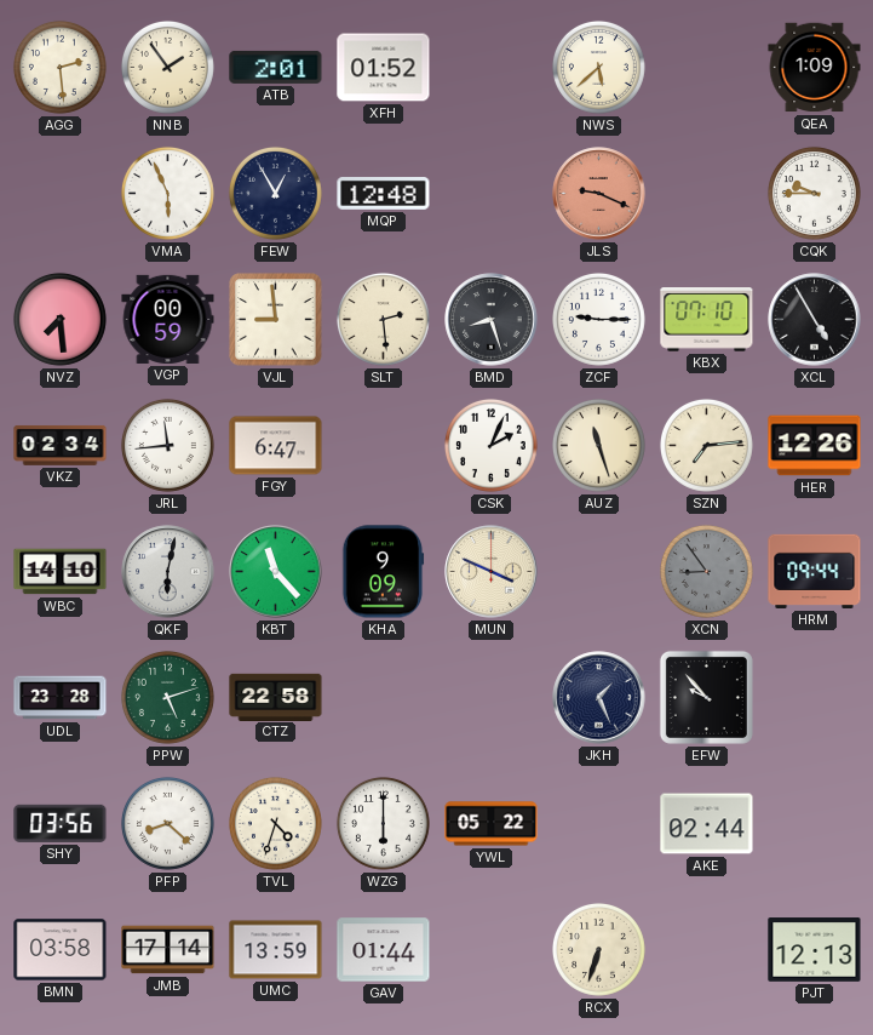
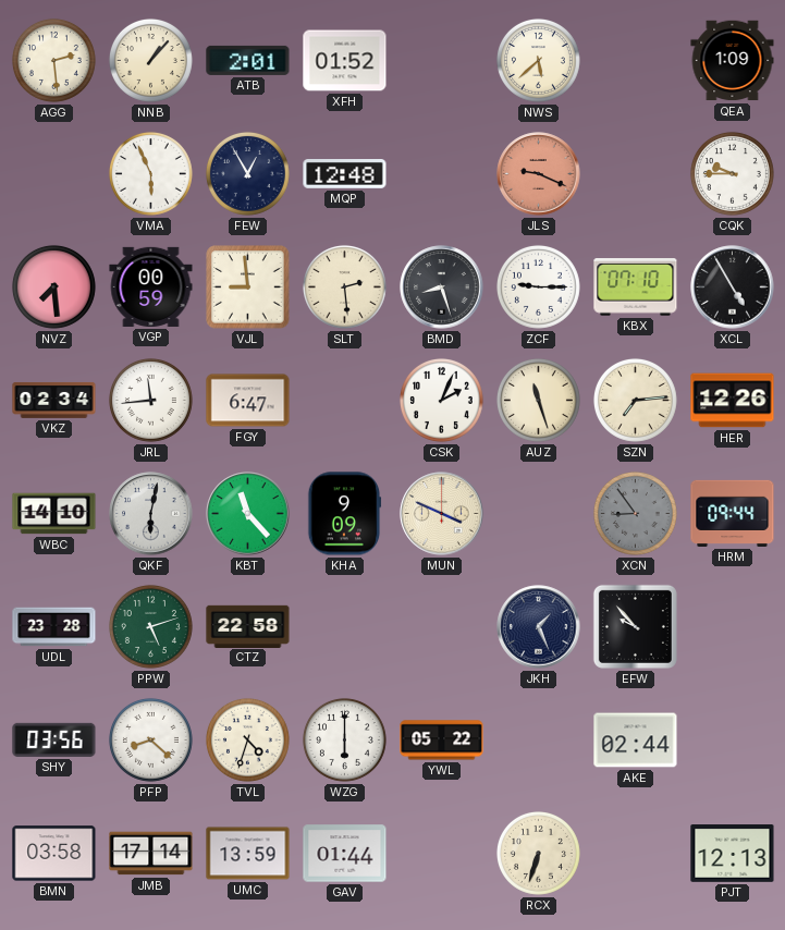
NNB: 1:54 -> 1:07
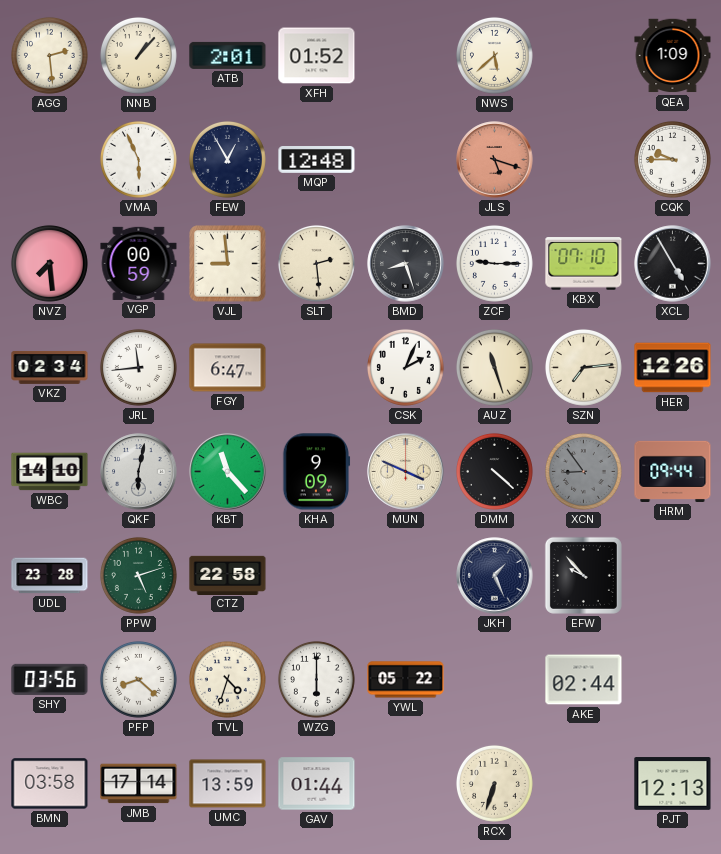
JLS: 9:19 -> 5:18
DMM: none -> 4:22
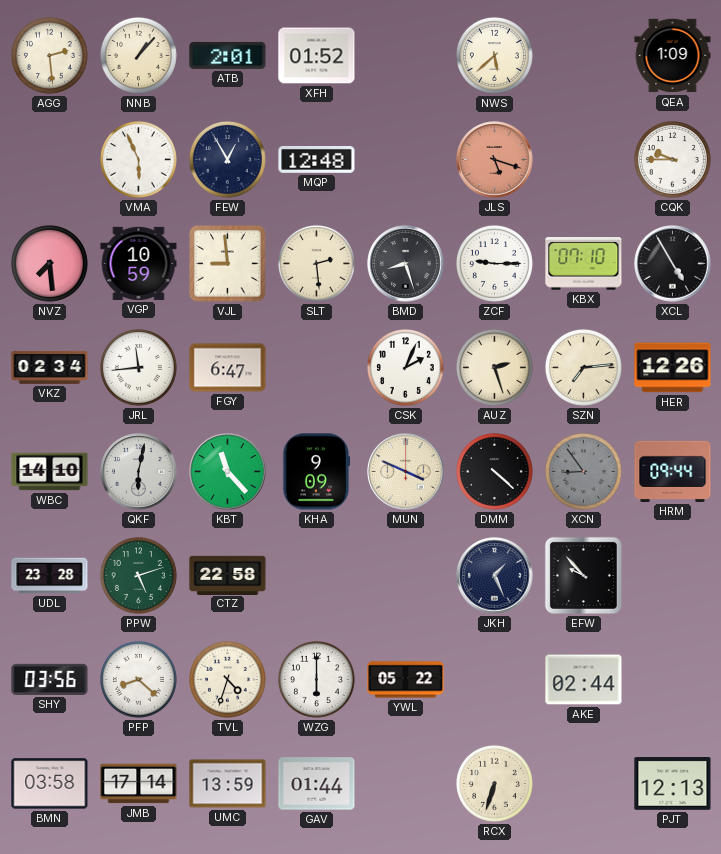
VGP: 00:59 -> 10:59
AUZ: 11:27 -> 2:27
